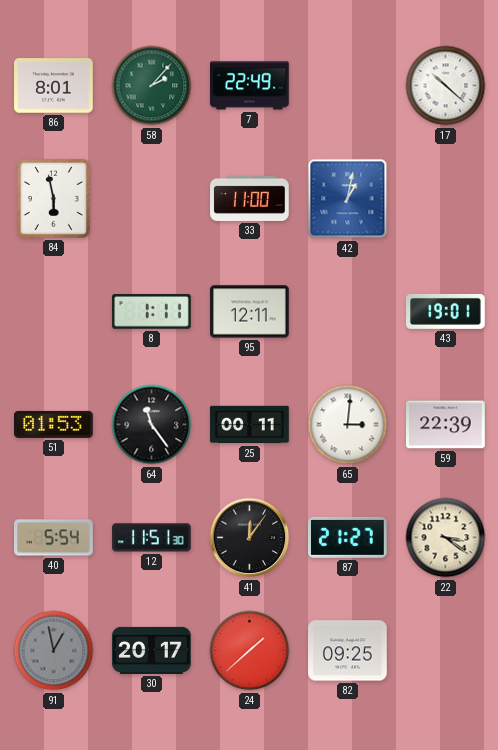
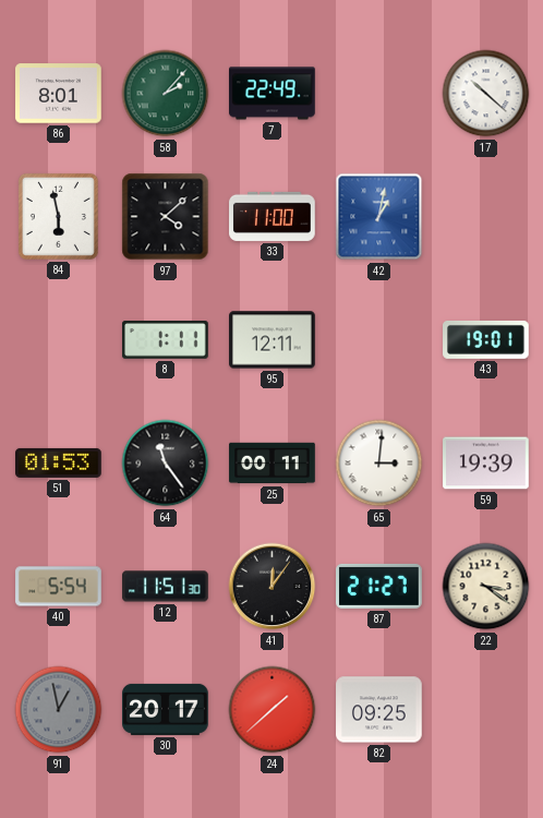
97: none -> 4:08
59: 22:39 -> 19:39
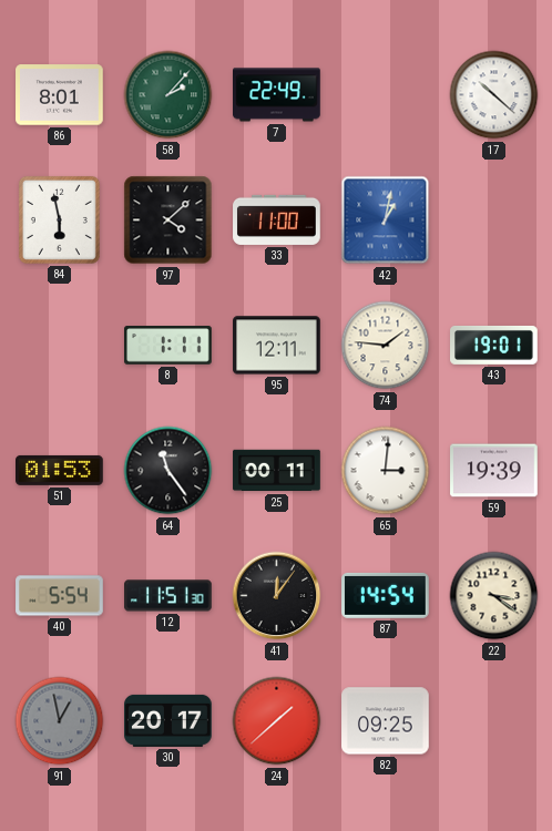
74: none -> 1:46
87: 21:27 -> 14:54
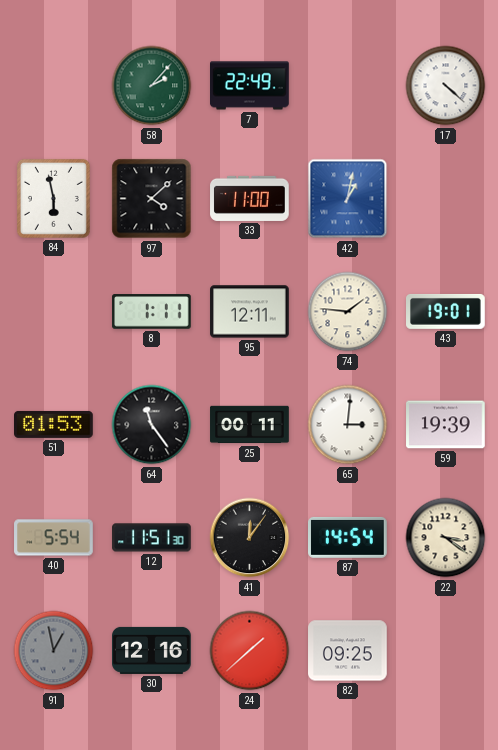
86: 8:01 -> none
17: 10:22 -> 4:22
30: 20:17 -> 12:16
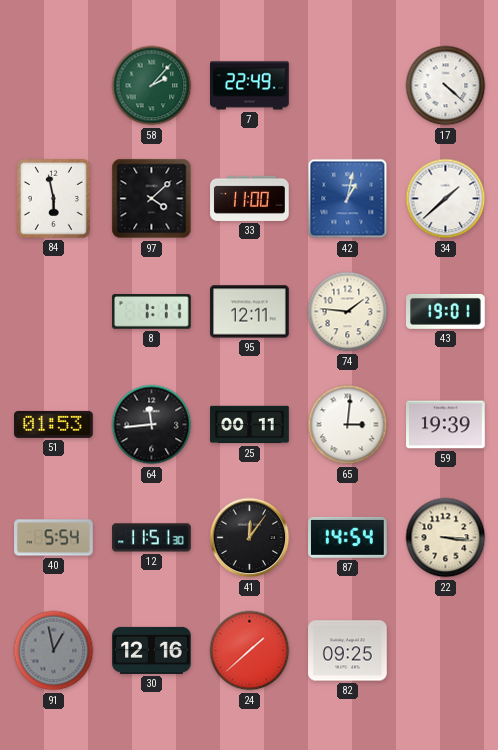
34: none -> 1:38
64: 11:24 -> 11:44
22: 3:21 -> 3:16
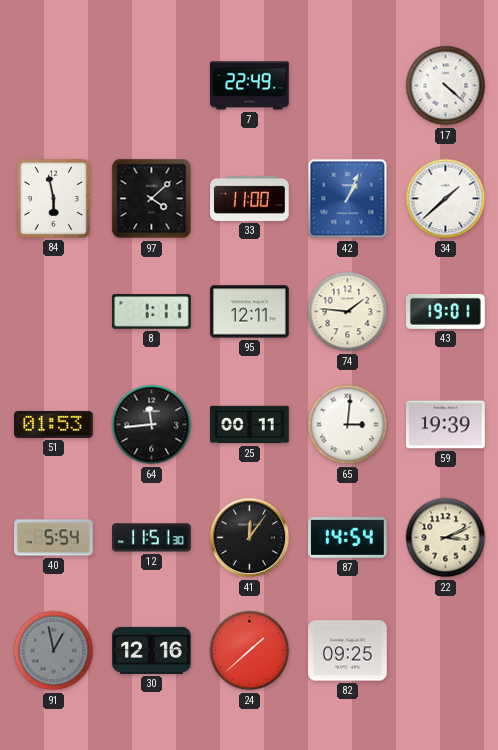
58: 2:07 -> none
42: 1:02 -> 1:04
22: 3:16 -> 3:11
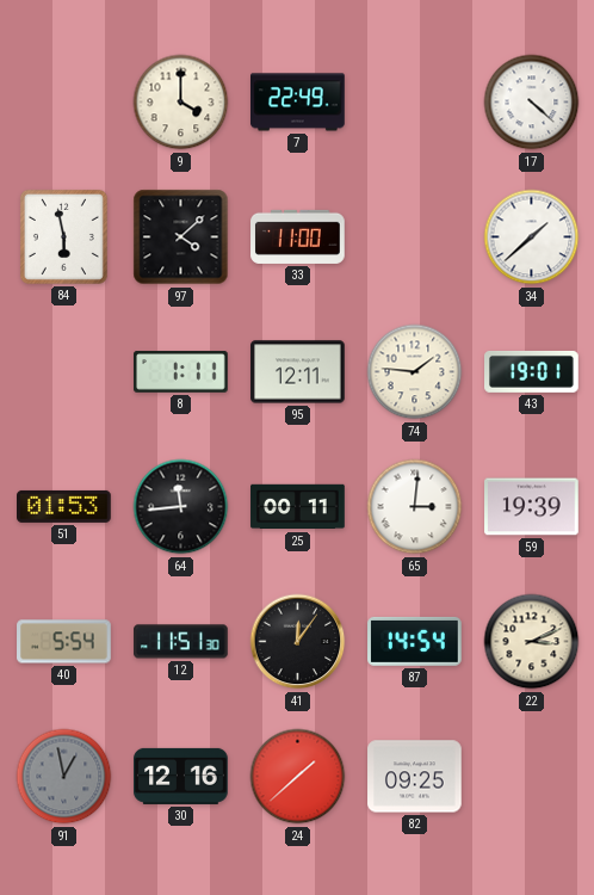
9: none -> 4:00
42: 1:04 -> none
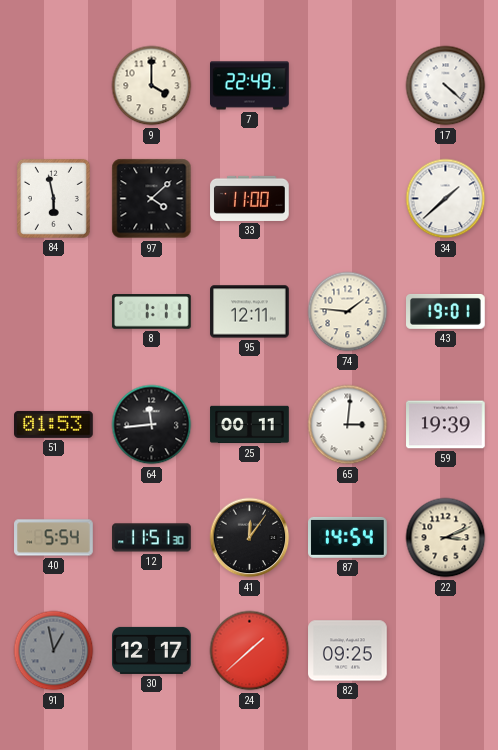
30: 12:16 -> 12:17
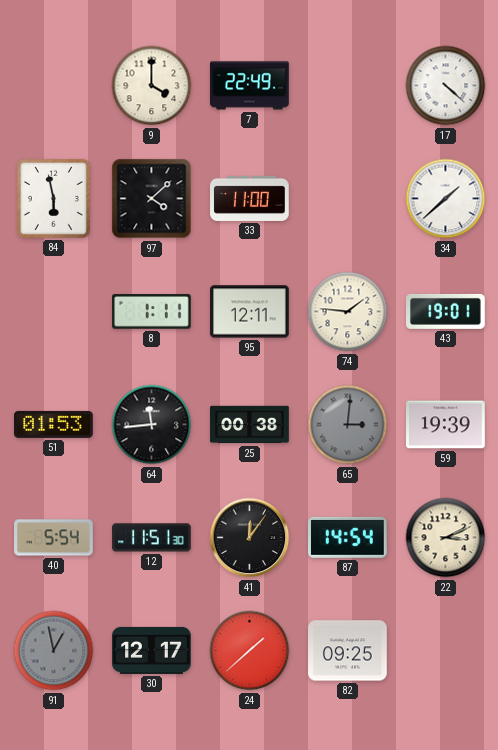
25: 00:11 -> 00:38
65 dial: white -> grey
